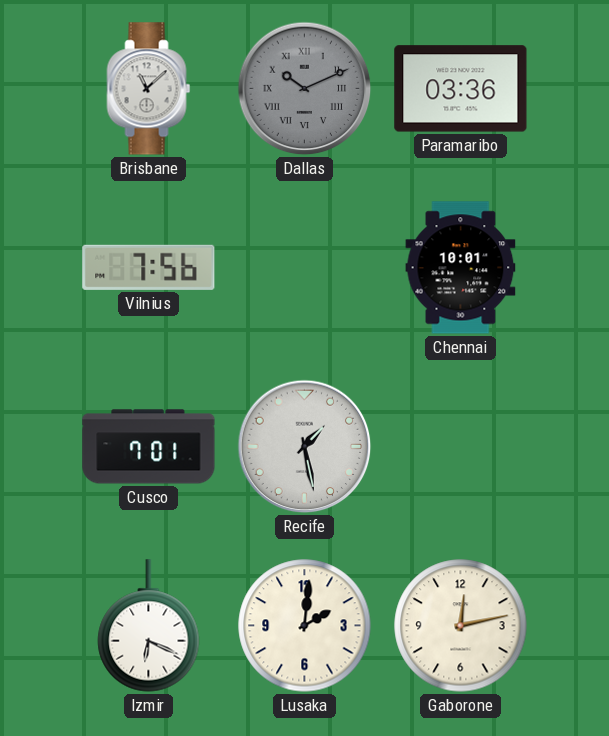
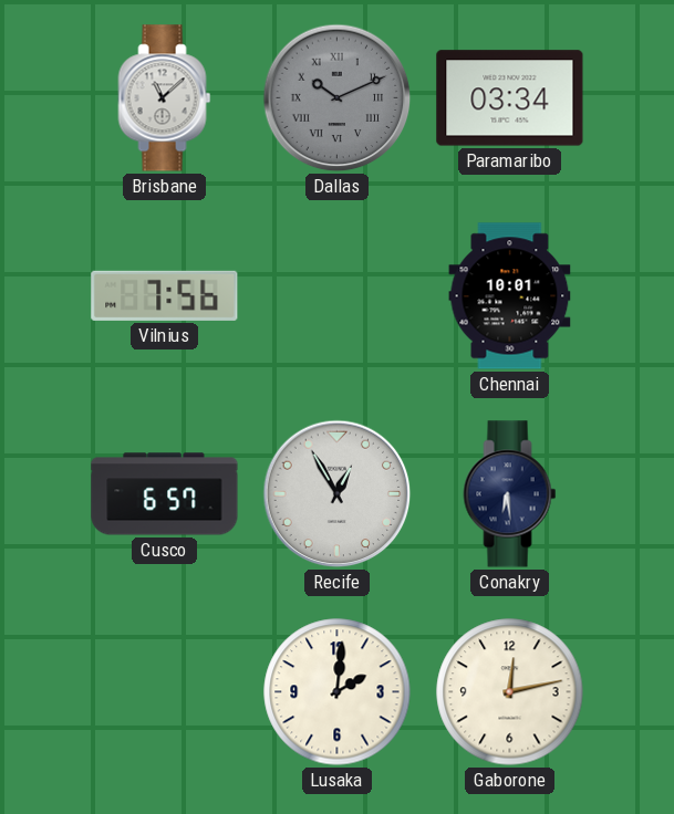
Paramaribo: 03:36 -> 03:34
Cusco: 7:01 -> 6:57
Recife: 1:28 -> 12:55
Conakry: none -> 6:29
Izmir: 6:19 -> none
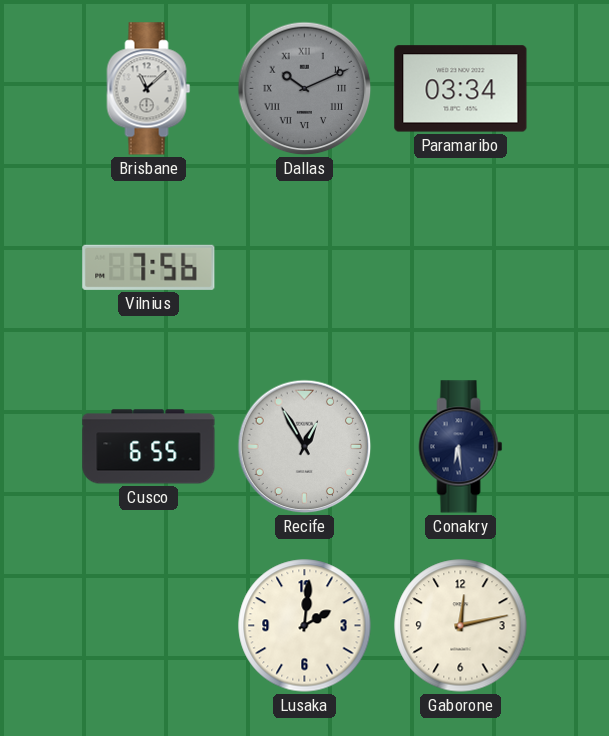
Chennai: 10:01 -> none
Cusco: 6:57 -> 6:55
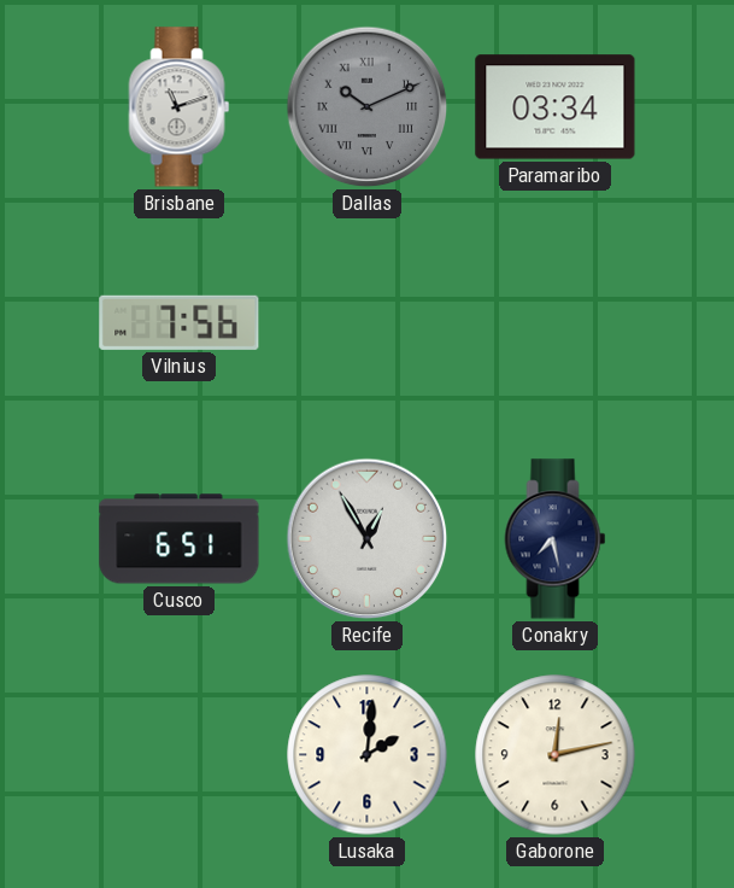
Brisbane: 11:08 -> 11:12
Cusco: 6:55 -> 6:51
Conakry: 6:29 -> 7:28
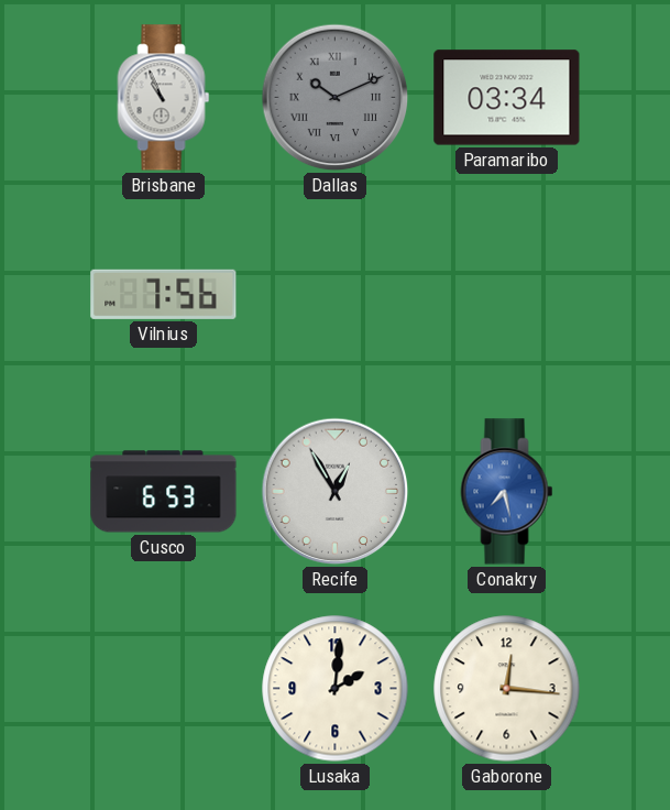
Brisbane: 11:12 -> 10:56
Cusco: 6:51 -> 6:53
Conakry dial: navy -> blue
Gaborone: 12:13 -> 12:16
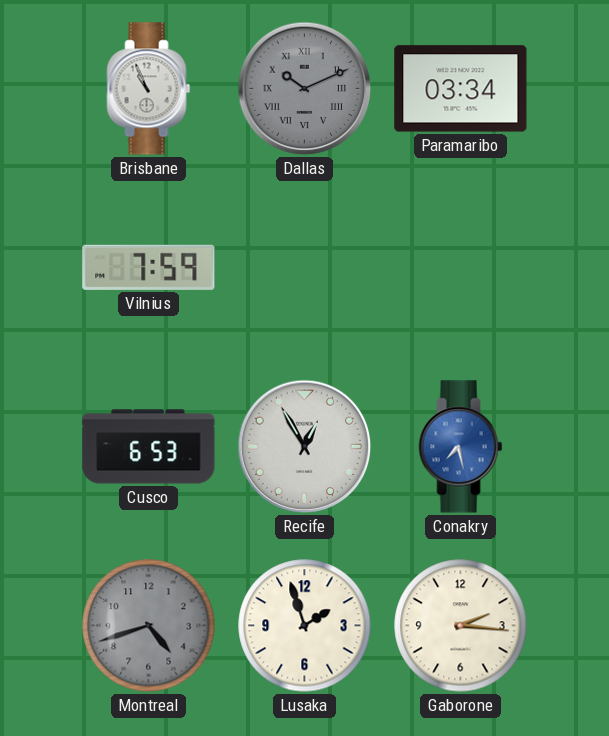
Vilnius: 7:56 -> 7:59
Montreal: none -> 4:42
Lusaka: 2:01 -> 1:57
Gaborone: 12:16 -> 2:16
